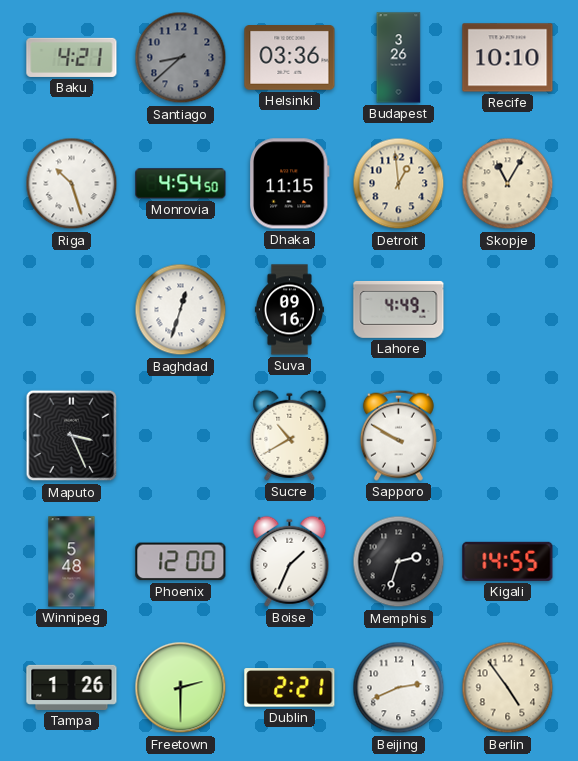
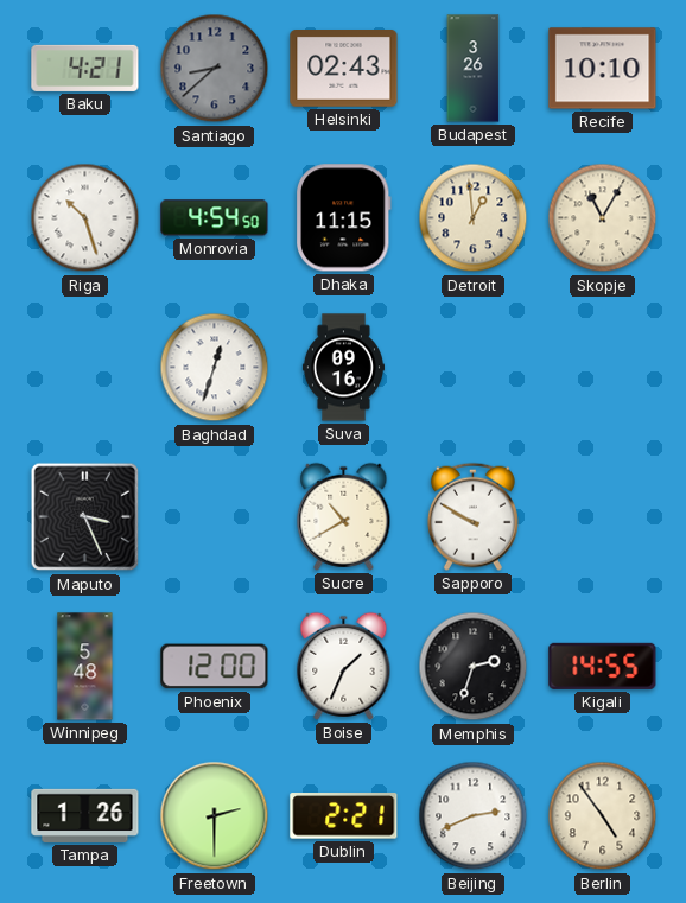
Helsinki: 03:36 -> 02:43
Lahore: 4:49 -> none
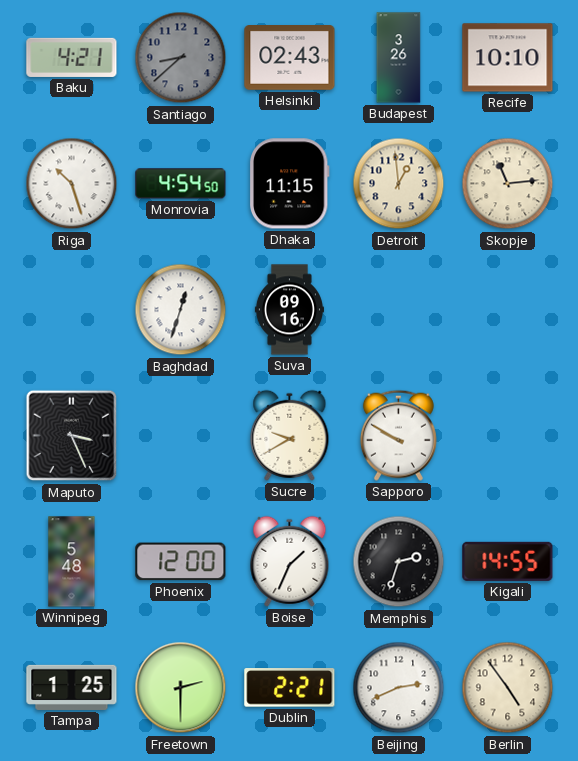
Skopje: 11:05 -> 11:14
Sucre: 10:40 -> 9:40
Tampa: 1:26 -> 1:25
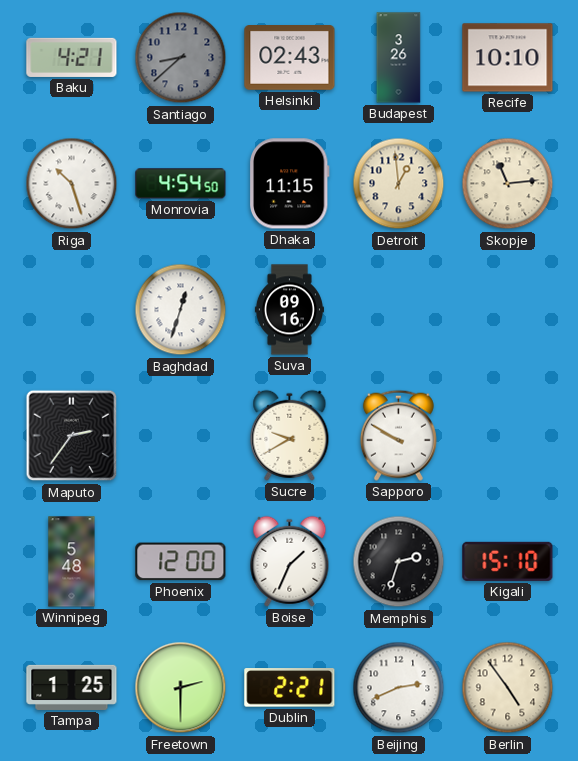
Maputo: 3:26 -> 2:36
Kigali: 14:55 -> 15:10
